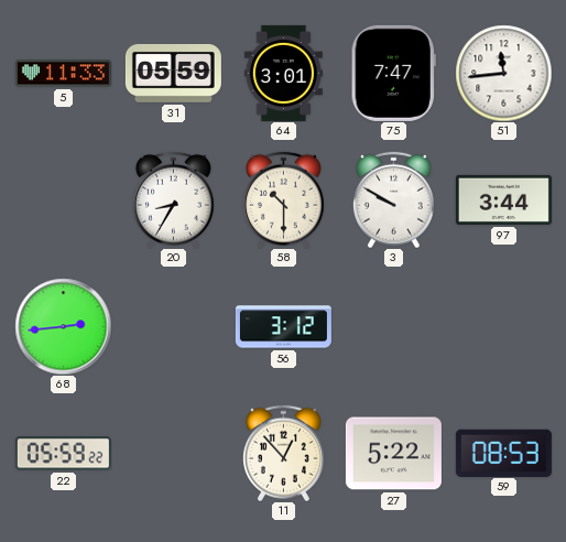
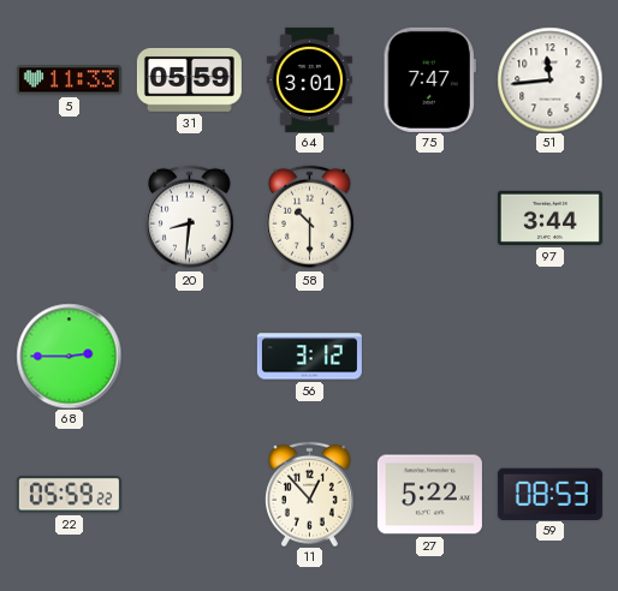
20: 8:35 -> 8:31
3: 9:50 -> none
68: 2:44 -> 2:45
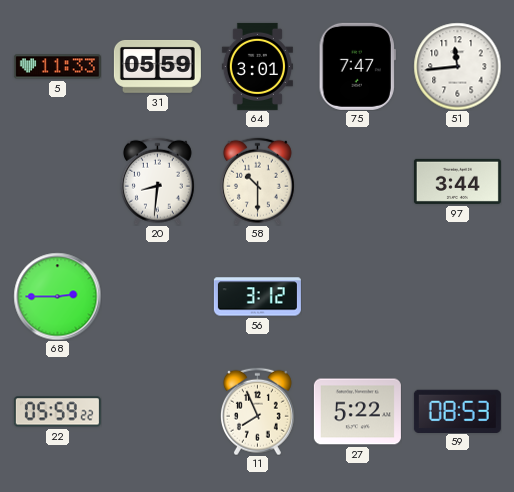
11: 12:53 -> 7:56
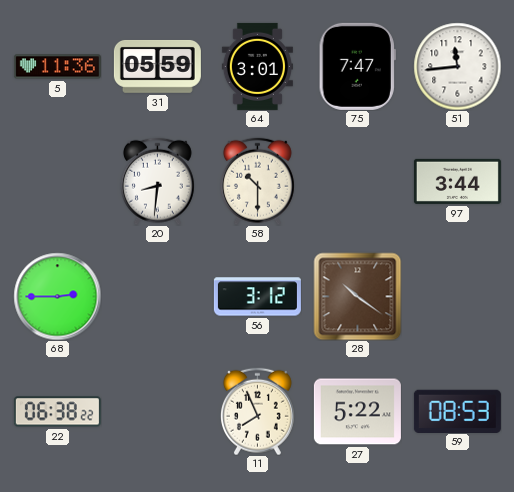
5: 11:33 -> 11:36
28: none -> 10:21
22: 05:59 -> 06:38
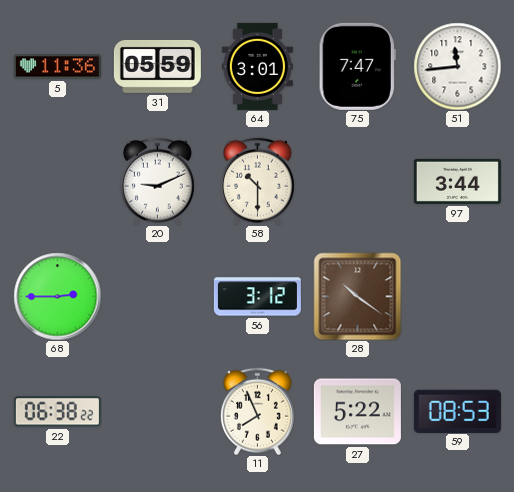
20: 8:31 -> 9:11
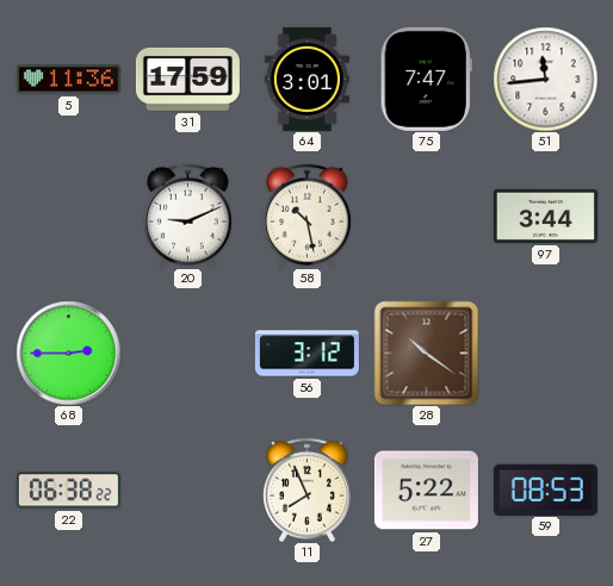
31: 05:59 -> 17:59
58: 10:30 -> 10:28
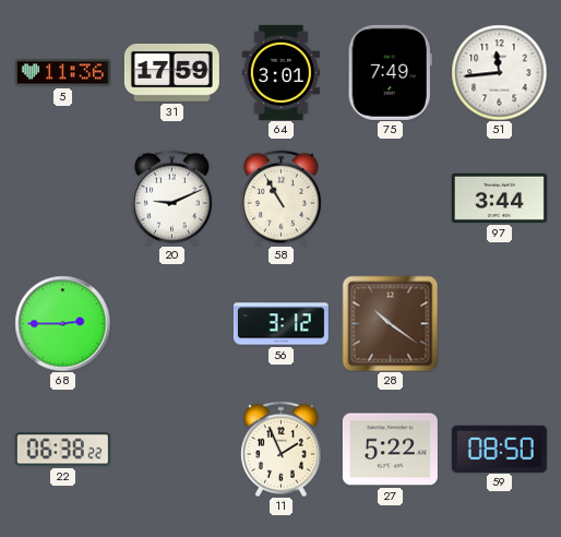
75: 7:47 -> 7:49
58: 10:28 -> 10:55
11: 7:56 -> 1:56
59: 08:53 -> 08:50
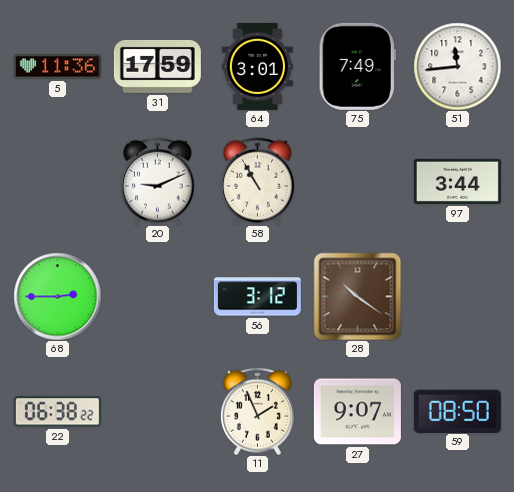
27: 5:22 -> 9:07
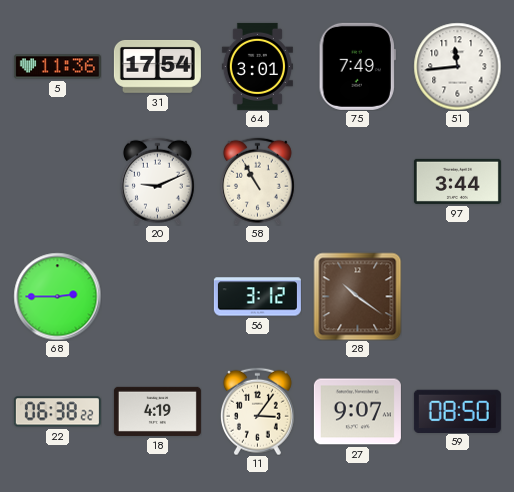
31: 17:59 -> 17:54
18: none -> 4:19
11: 1:56 -> 3:06
